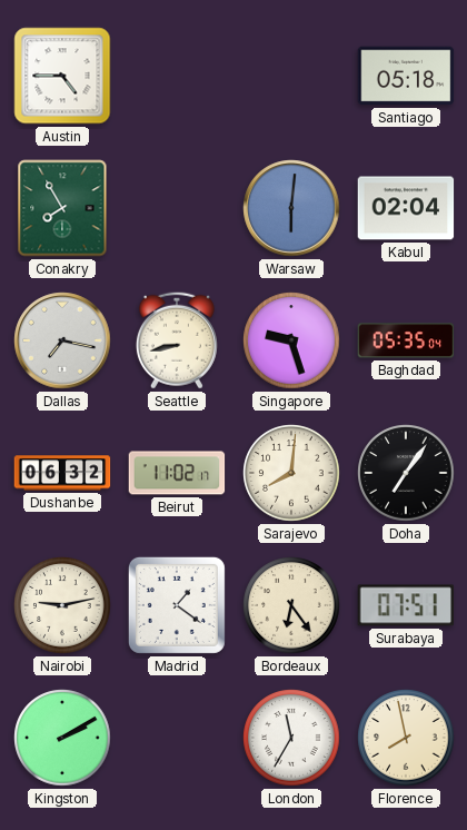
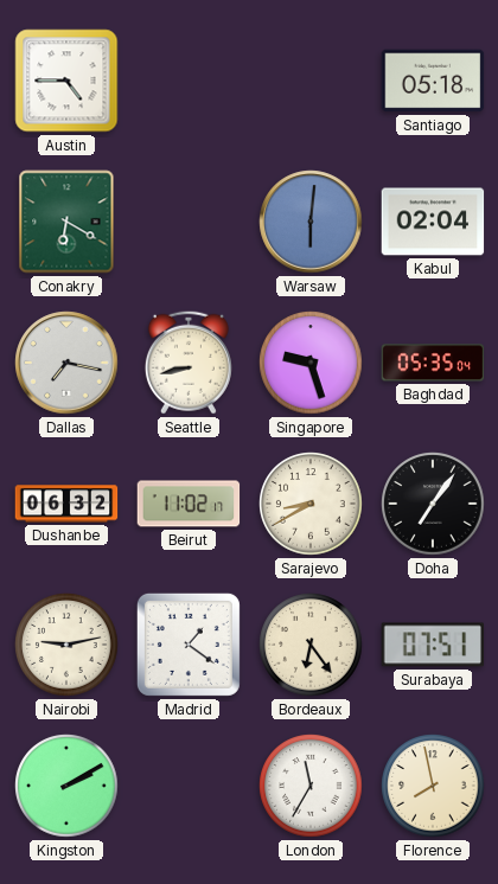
Conakry: 7:55 -> 6:20
Sarajevo: 8:01 -> 8:40
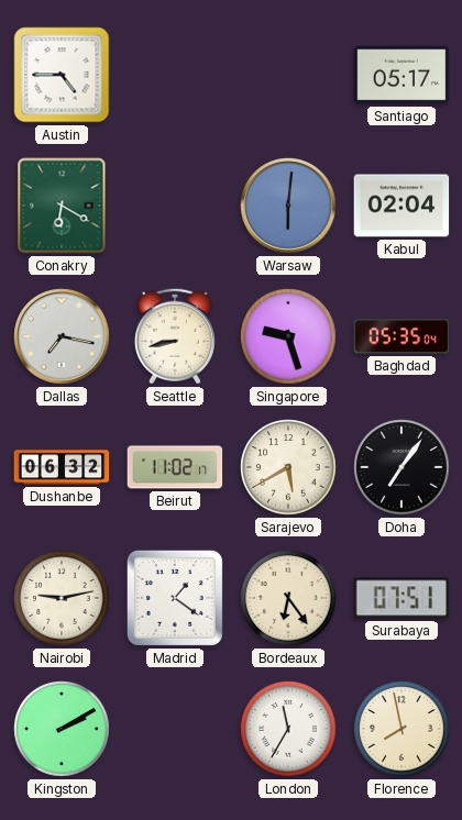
Santiago: 05:18 -> 05:17
Sarajevo: 8:40 -> 5:40
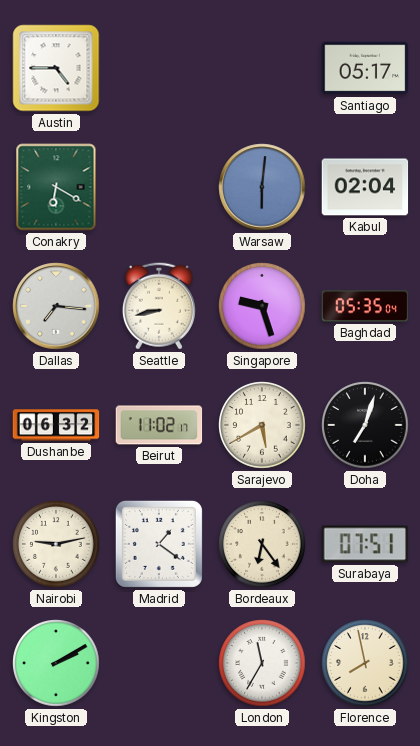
Dallas: 7:17 -> 7:16
Doha: 7:06 -> 7:03
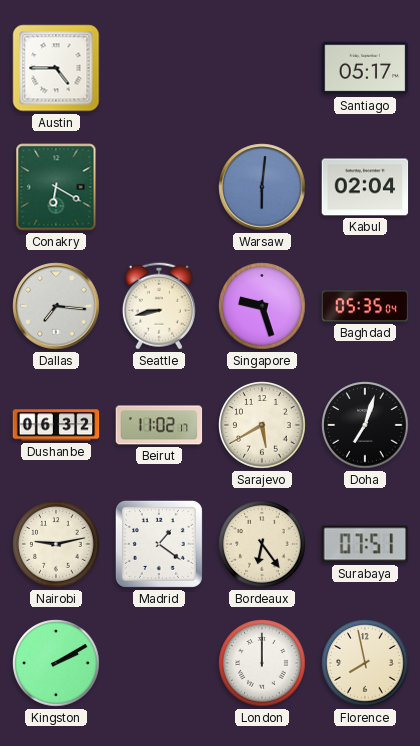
London: 11:35 -> 12:00
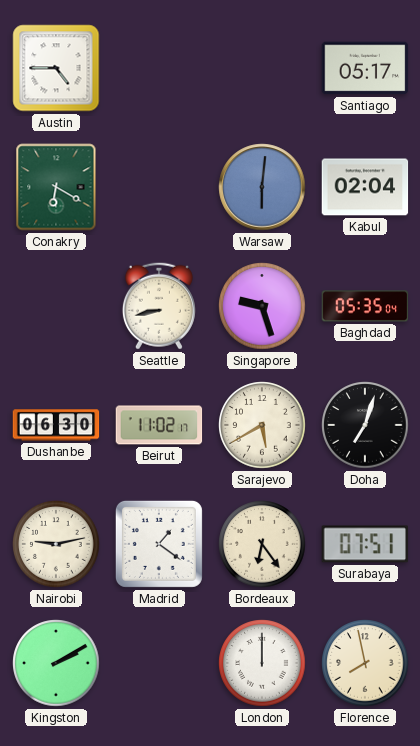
Dallas: 7:16 -> none
Dushanbe: 06:32 -> 06:30
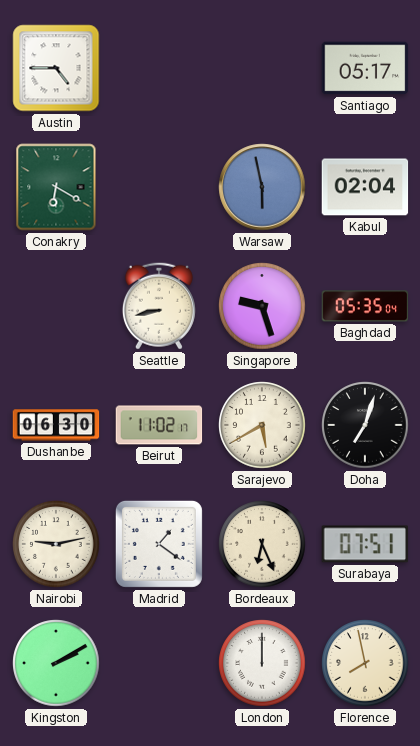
Warsaw: 6:01 -> 5:58
Bordeaux: 6:24 -> 6:26
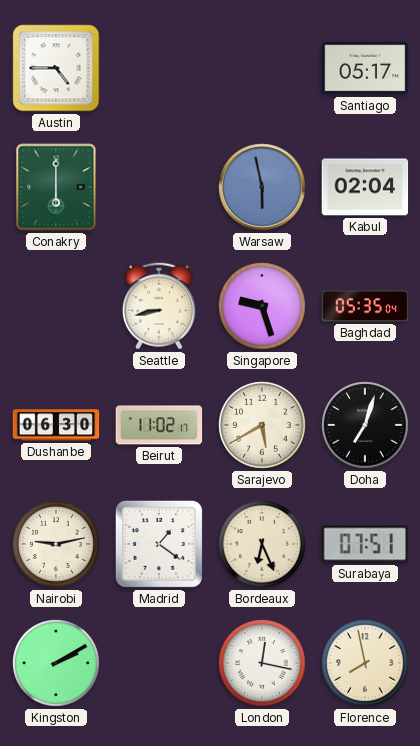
Conakry: 6:20 -> 6:00
London: 12:00 -> 12:17
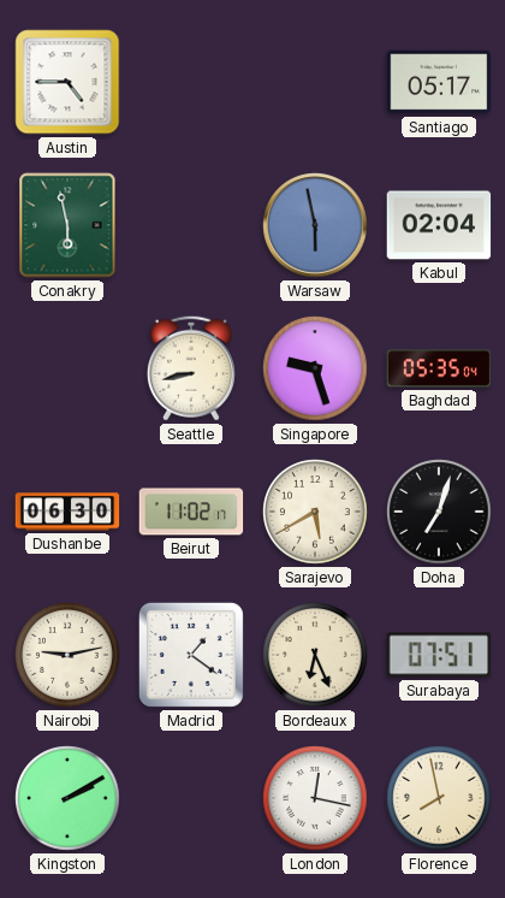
Conakry: 6:00 -> 5:58
